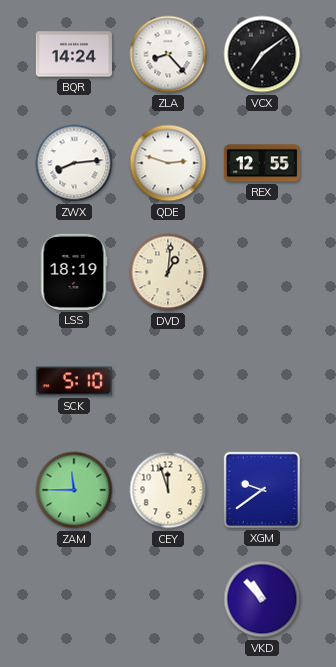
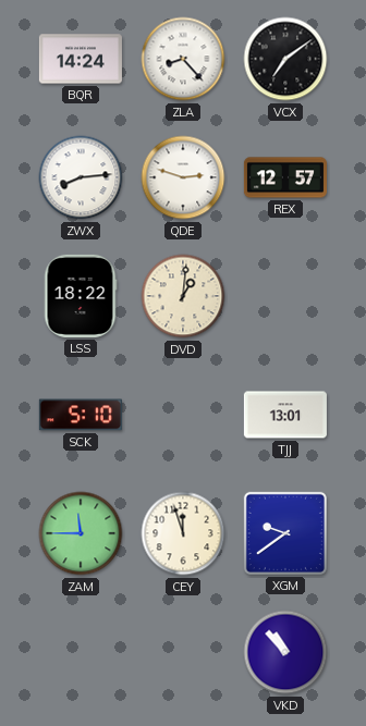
REX: 12:55 -> 12:57
LSS: 18:19 -> 18:22
TJJ: none -> 13:01
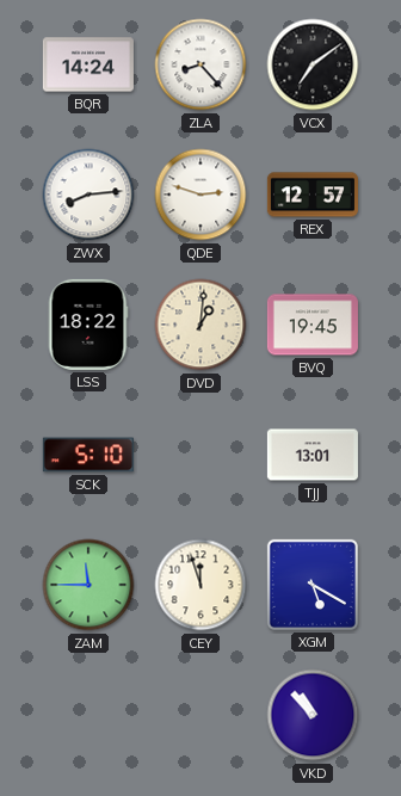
BVQ: none -> 19:45
XGM: 9:39 -> 5:20
